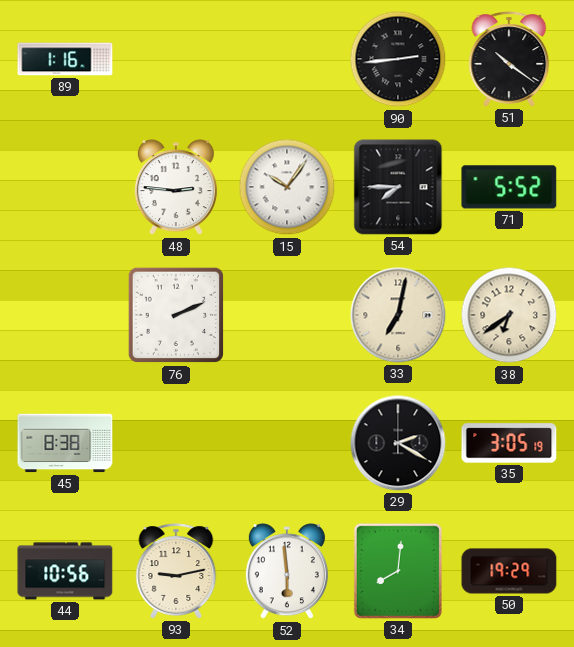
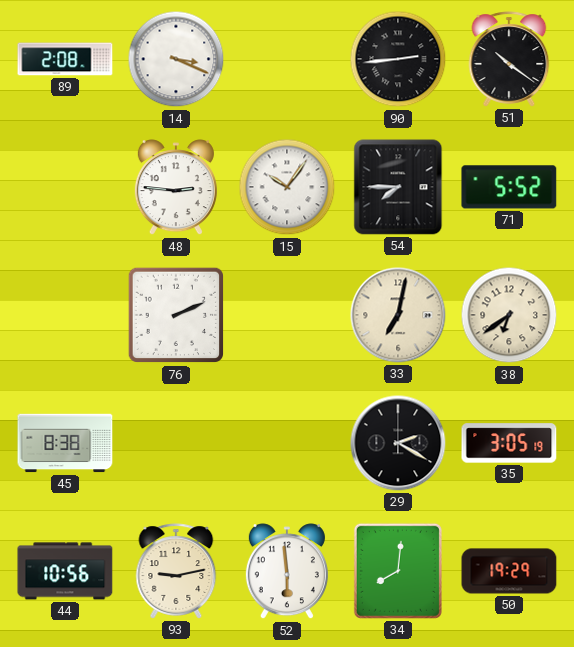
89: 1:16 -> 2:08
14: none -> 3:19
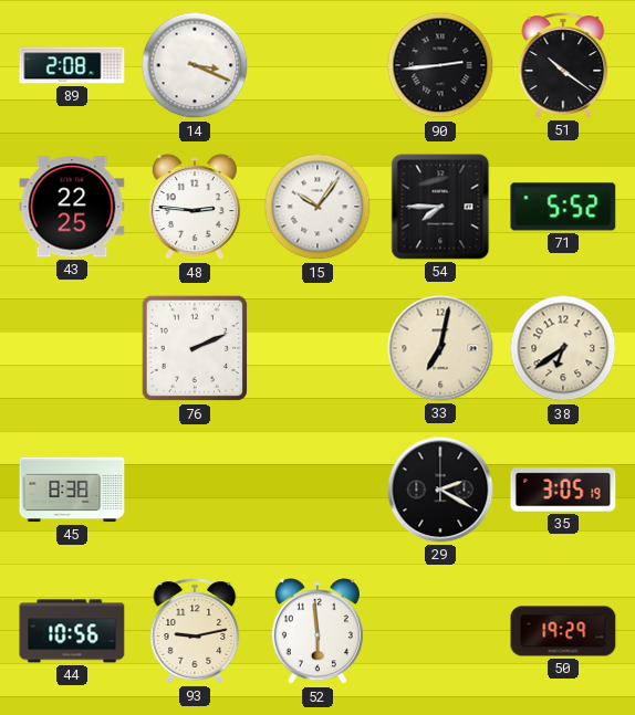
43: none -> 22:25
34: 8:01 -> none
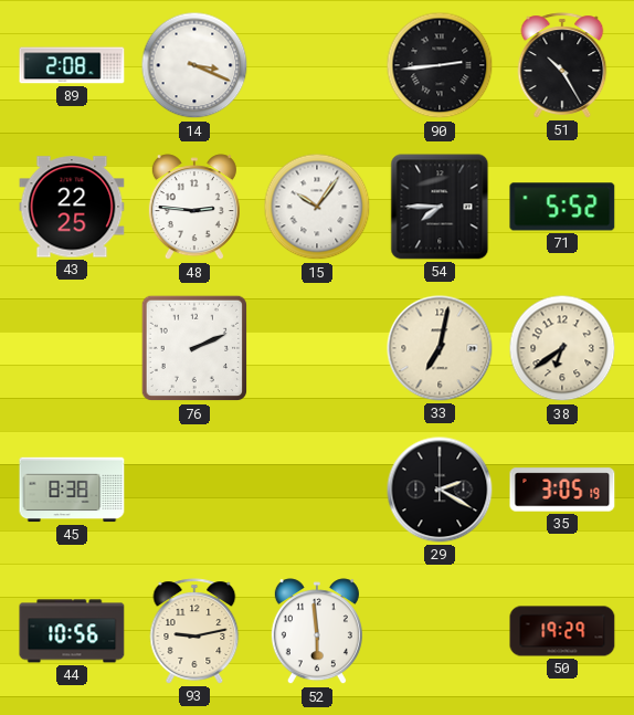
51: 10:21 -> 10:25
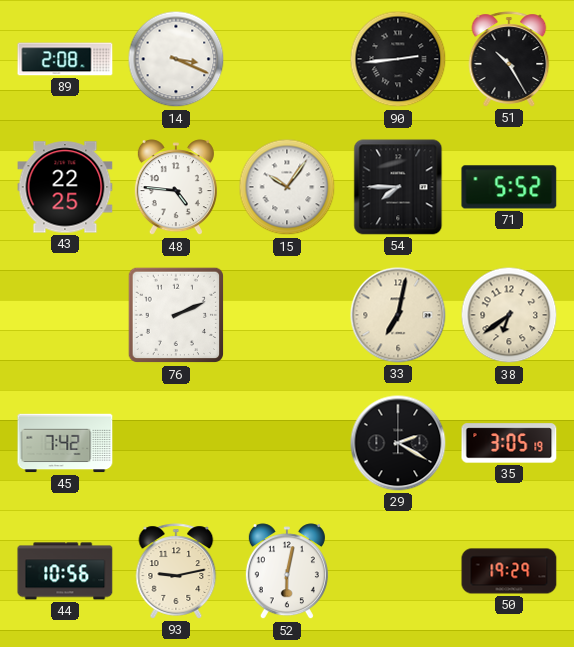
48: 2:46 -> 4:46
45: 8:38 -> 7:42
52: 5:59 -> 6:02
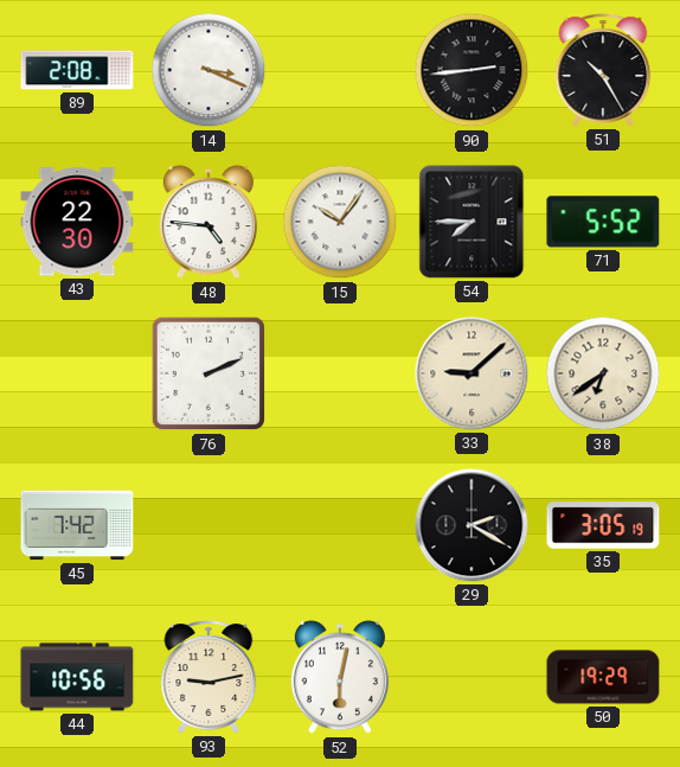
43: 22:25 -> 22:30
33: 7:02 -> 9:08
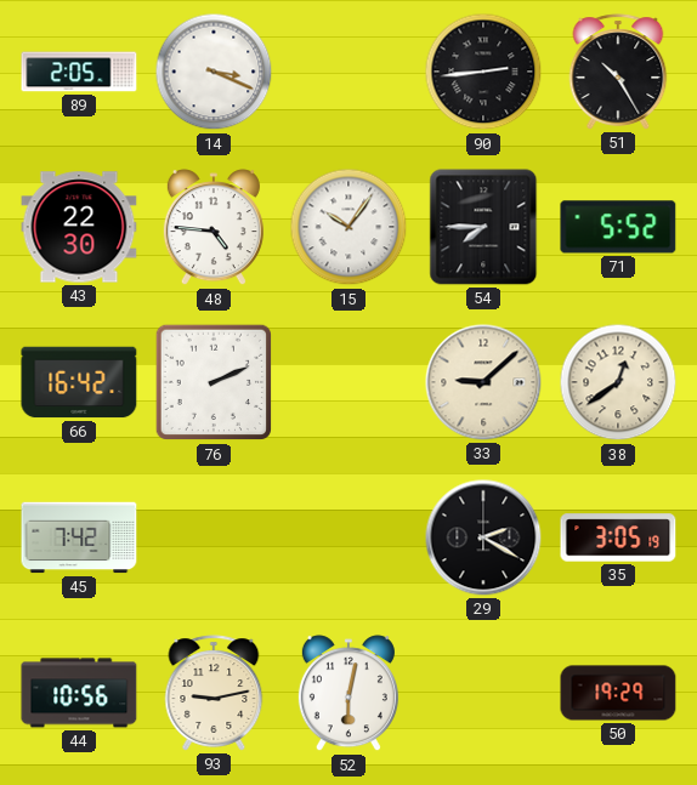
89: 2:08 -> 2:05
66: none -> 16:42
38: 6:39 -> 12:39
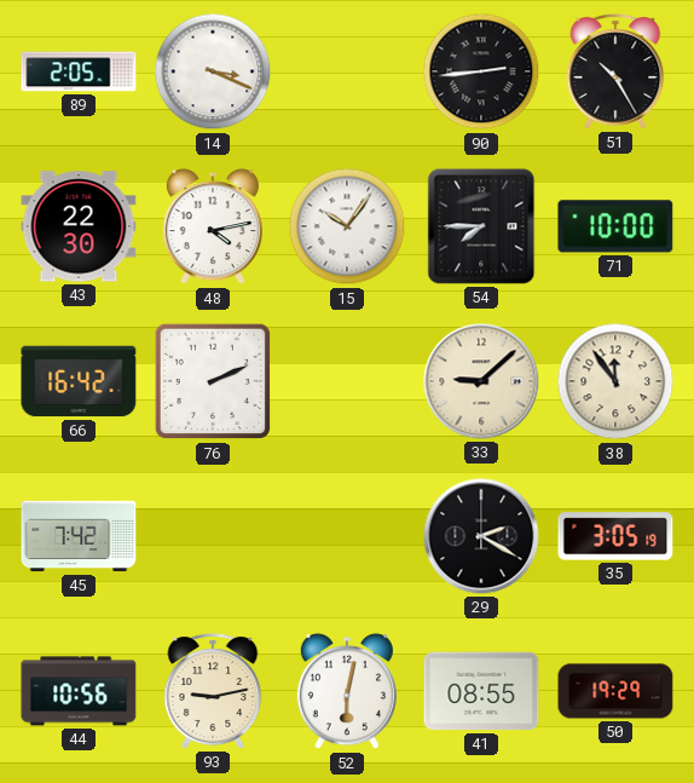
48: 4:46 -> 4:13
71: 5:52 -> 10:00
38: 12:39 -> 11:54
41: none -> 08:55
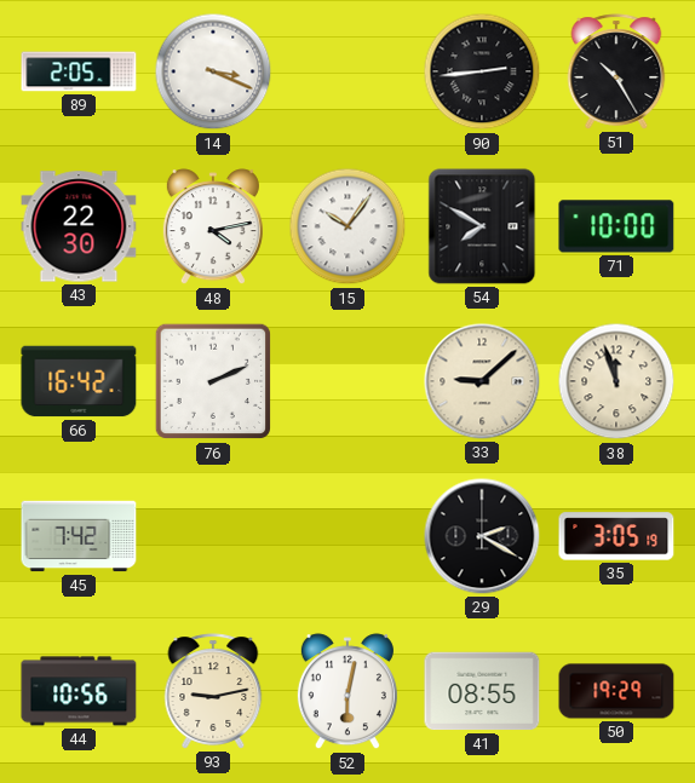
54: 7:45 -> 7:50
38: 11:54 -> 11:57
